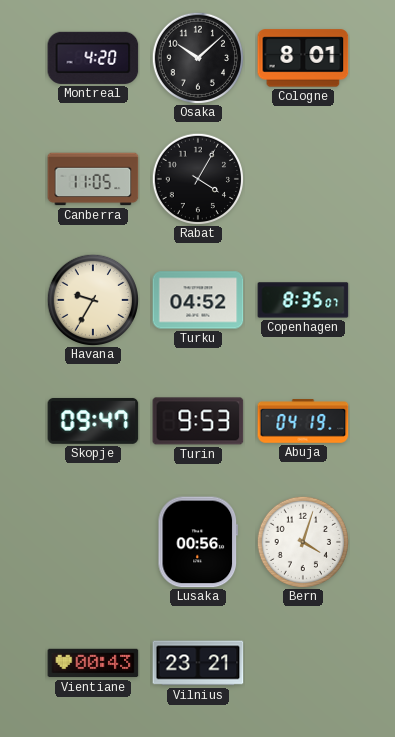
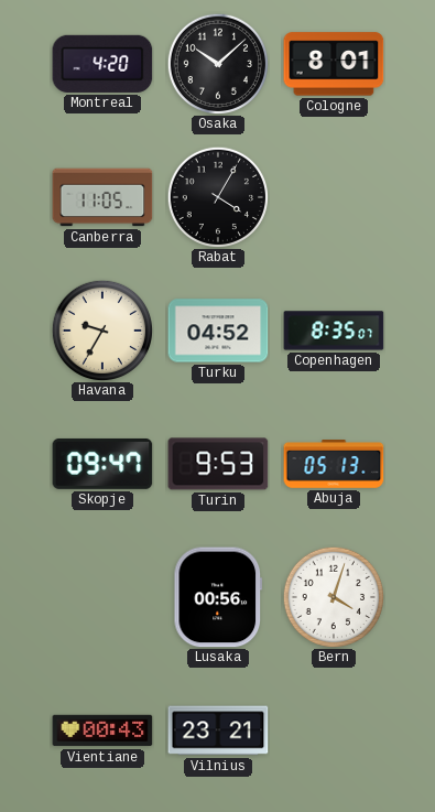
Abuja: 04:19 -> 05:13
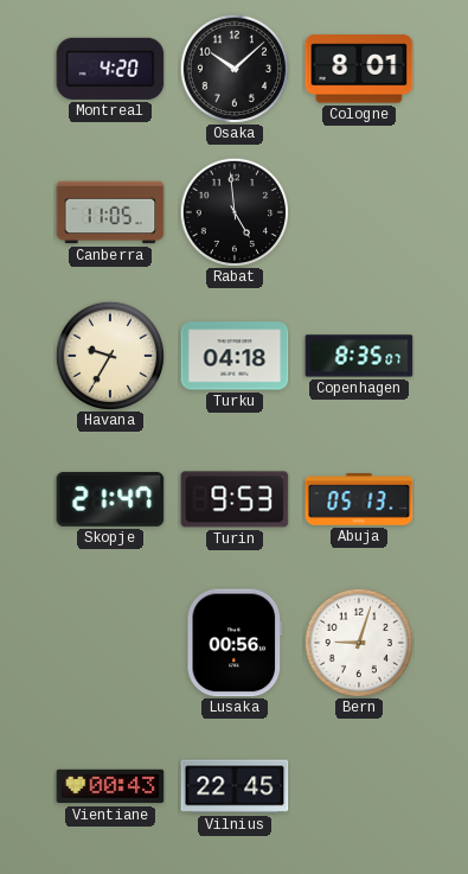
Rabat: 4:05 -> 4:59
Turku: 04:52 -> 04:18
Skopje: 09:47 -> 21:47
Bern: 4:03 -> 9:03
Vilnius: 23:21 -> 22:45
